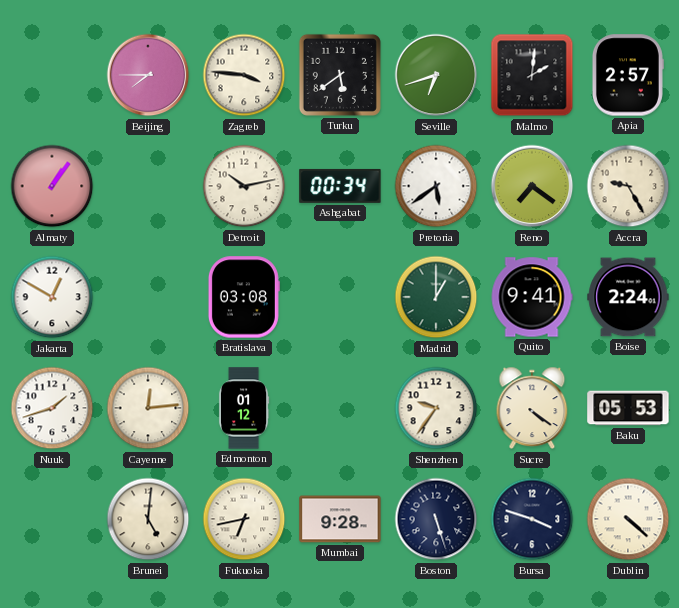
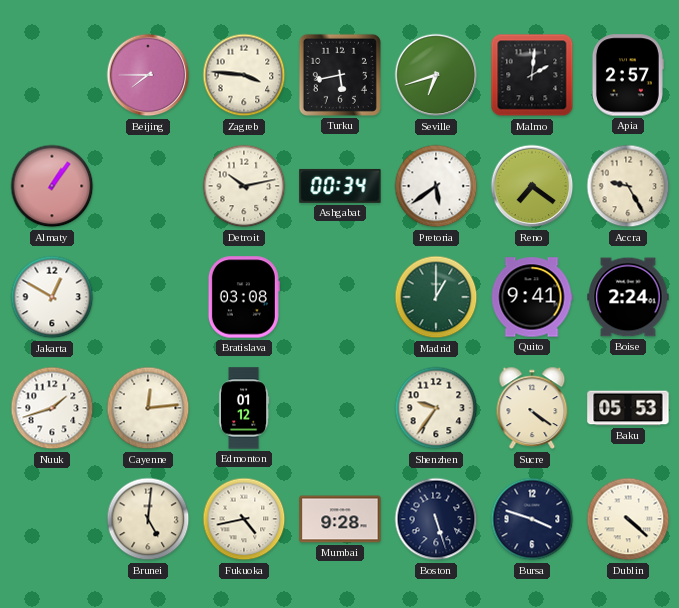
Turku: 5:39 -> 5:43
Fukuoka: 6:43 -> 4:43
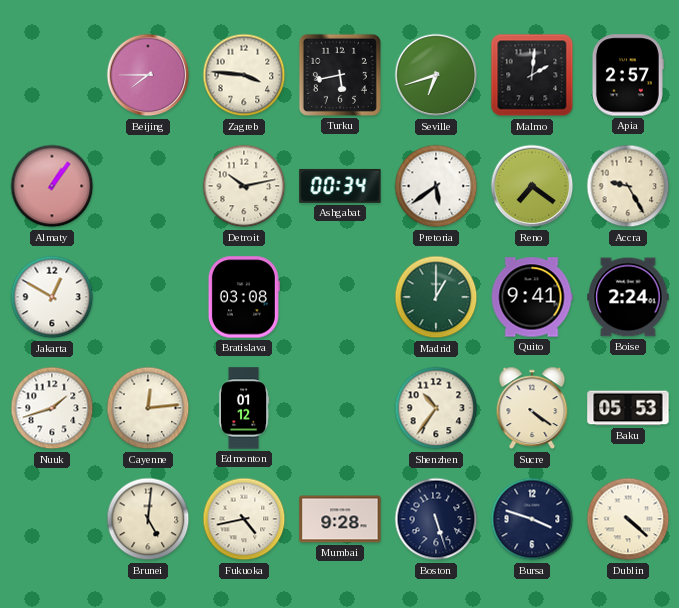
Shenzhen: 9:36 -> 10:36
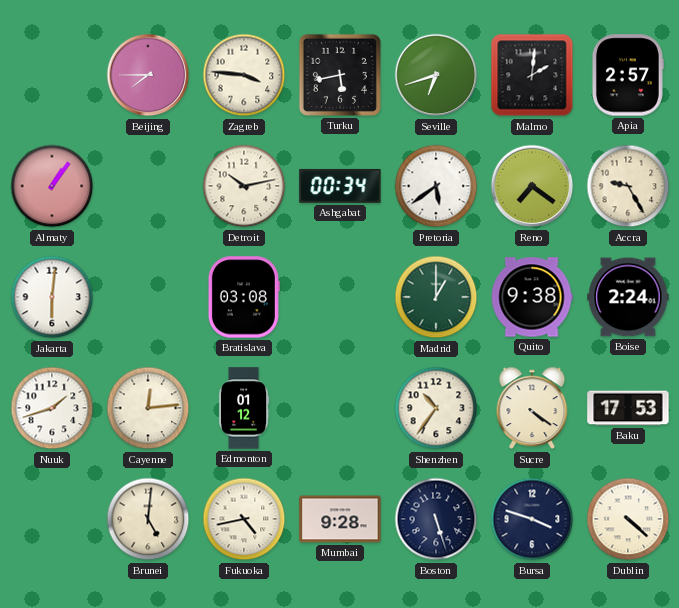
Jakarta: 12:50 -> 6:01
Quito: 9:41 -> 9:38
Baku: 05:53 -> 17:53
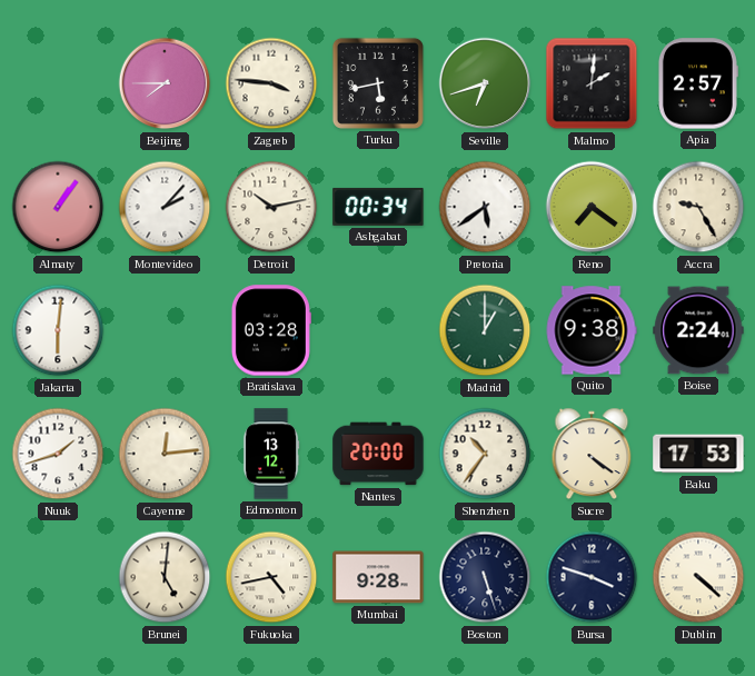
Montevideo: none -> 2:07
Bratislava: 03:08 -> 03:28
Edmonton: 01:12 -> 13:12
Nantes: none -> 20:00
